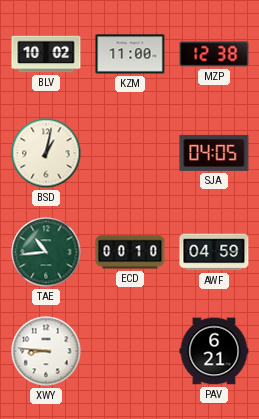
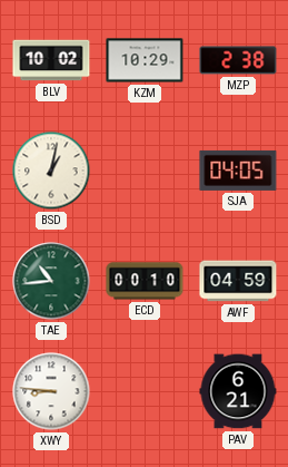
KZM: 11:00 -> 10:29
MZP: 12:38 -> 2:38
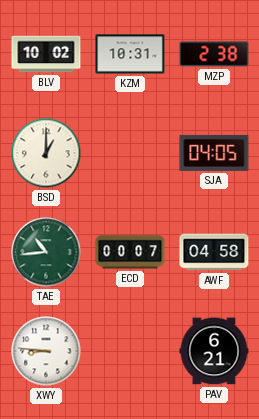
KZM: 10:29 -> 10:31
BSD: 1:02 -> 1:00
ECD: 00:10 -> 00:07
AWF: 04:59 -> 04:58
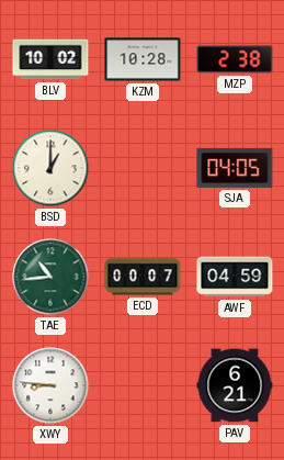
KZM: 10:31 -> 10:28
AWF: 04:58 -> 04:59
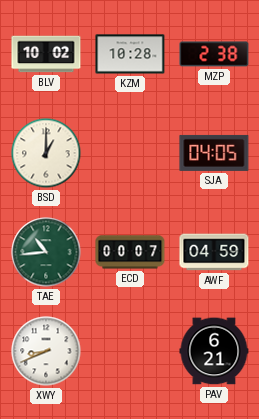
XWY: 8:46 -> 8:41
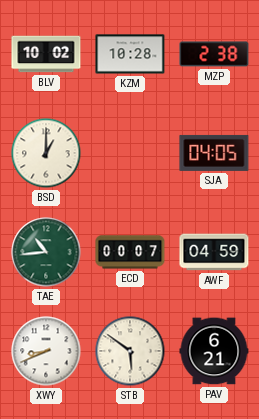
STB: none -> 5:51
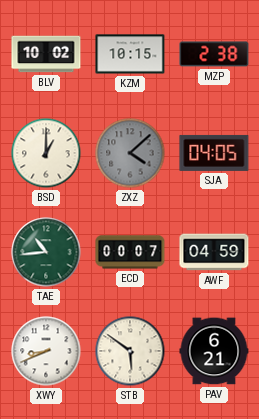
KZM: 10:28 -> 10:15
ZXZ: none -> 4:08
